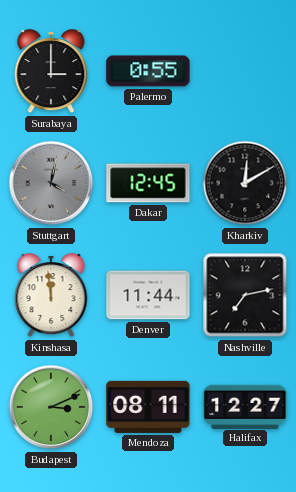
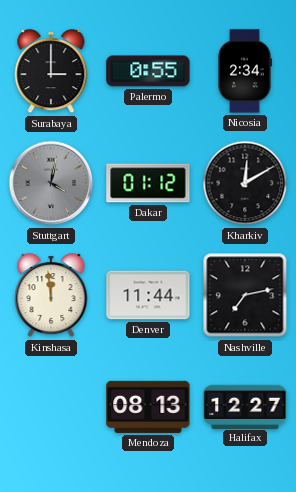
Nicosia: none -> 2:34
Dakar: 12:45 -> 01:12
Budapest: 3:11 -> none
Mendoza: 08:11 -> 08:13
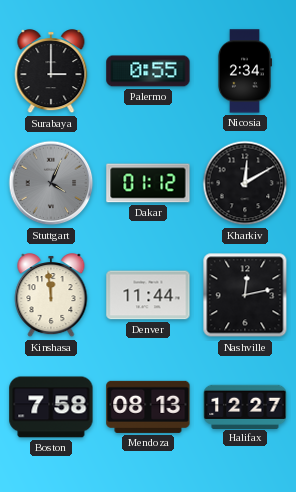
Stuttgart: 4:02 -> 4:04
Nashville: 7:13 -> 12:13
Boston: none -> 7:58
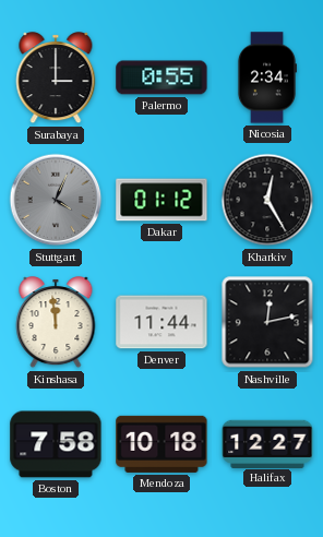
Kharkiv: 12:10 -> 12:25
Mendoza: 08:13 -> 10:18
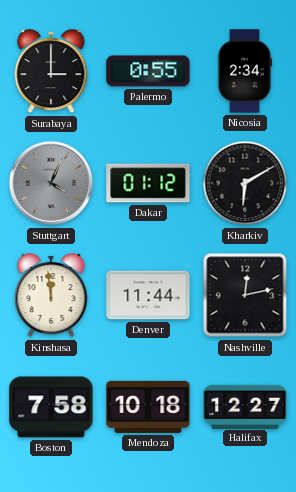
Kharkiv: 12:25 -> 6:10
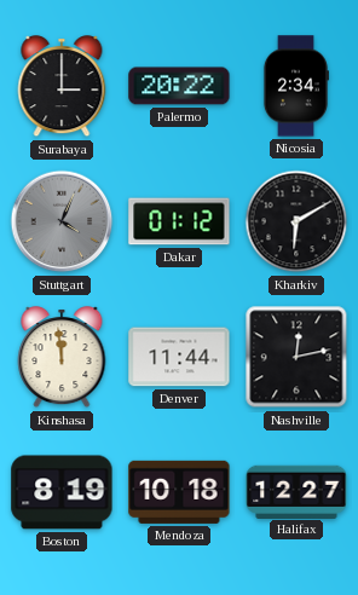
Palermo: 0:55 -> 20:22
Boston: 7:58 -> 8:19
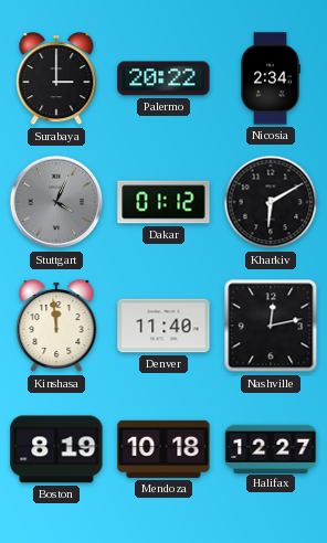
Denver: 11:44 -> 11:40
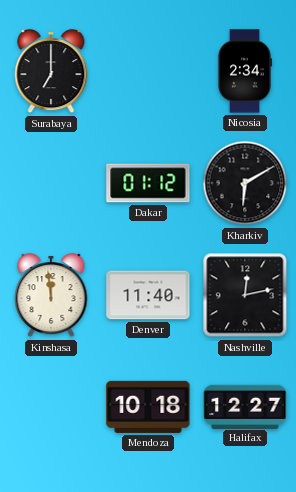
Surabaya: 3:00 -> 7:00
Palermo: 20:22 -> none
Stuttgart: 4:04 -> none
Boston: 8:19 -> none
